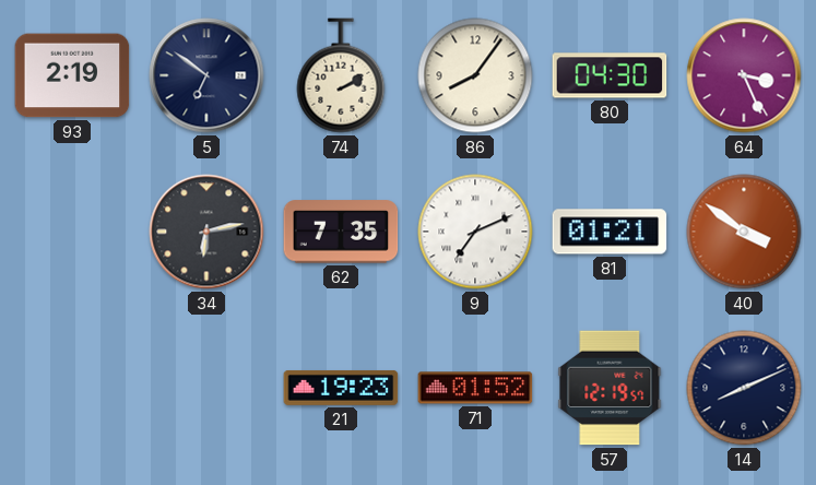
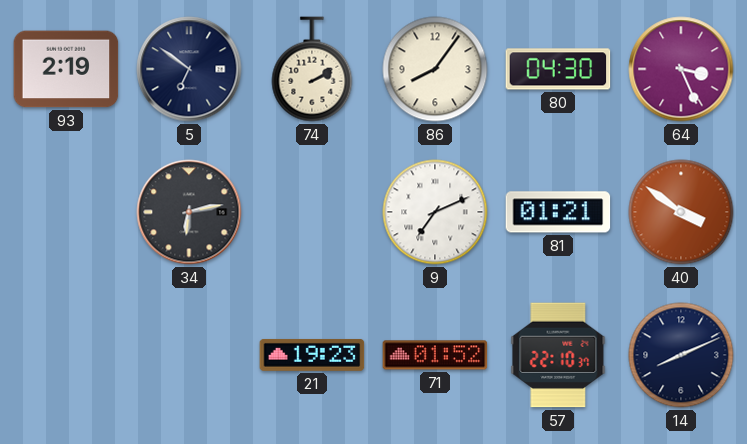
62: 7:35 -> none
57: 12:19 -> 22:10
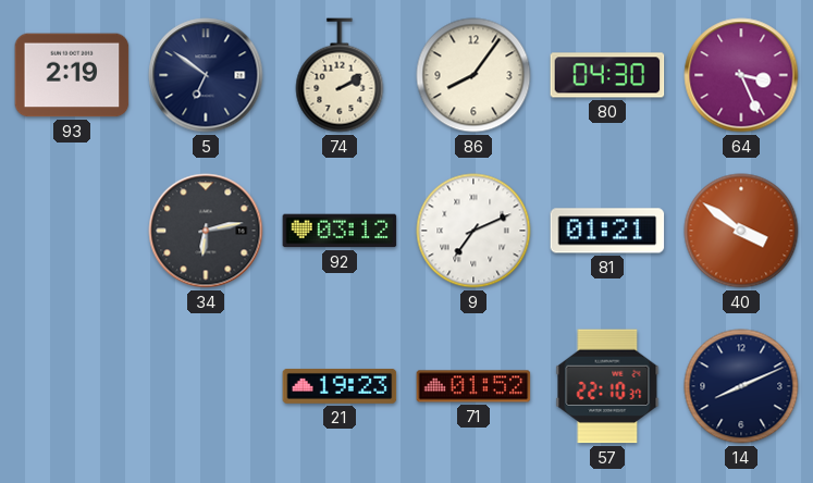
92: none -> 03:12
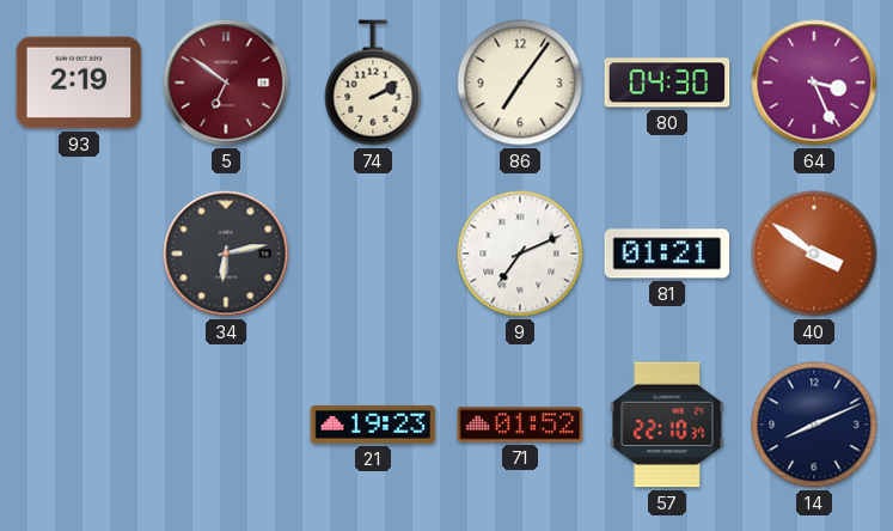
5 dial: navy -> burgundy
86: 8:06 -> 7:06
92: 03:12 -> none
